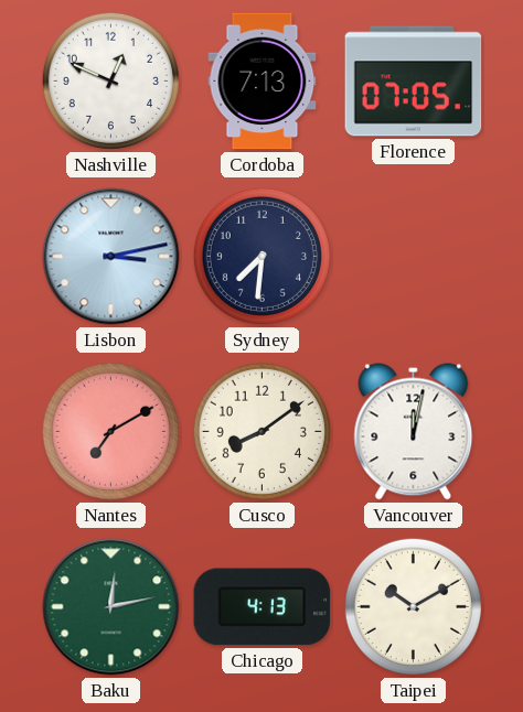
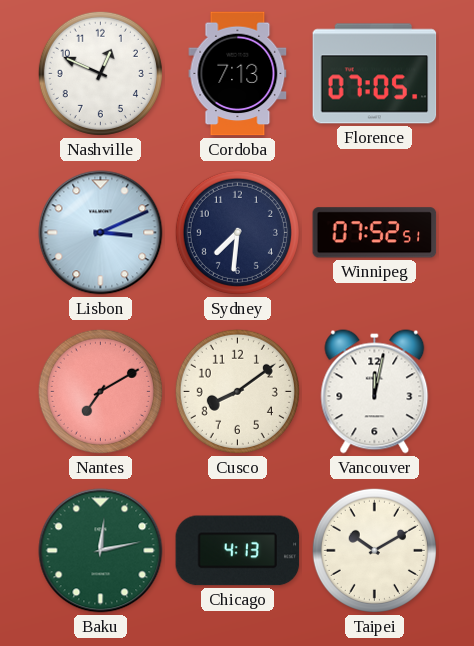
Lisbon: 3:13 -> 3:11
Winnipeg: none -> 07:52
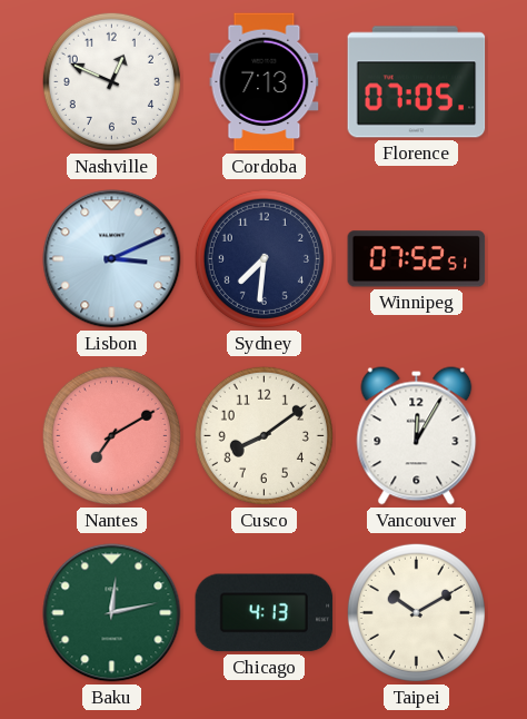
Vancouver: 12:02 -> 12:05
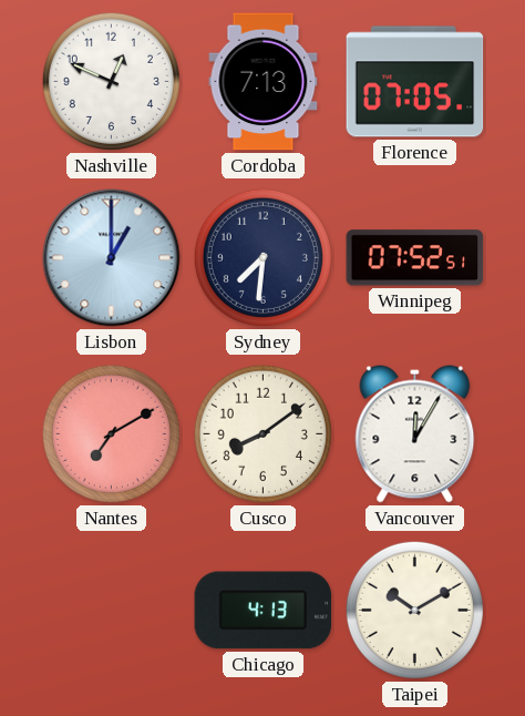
Lisbon: 3:11 -> 1:00
Baku: 12:13 -> none
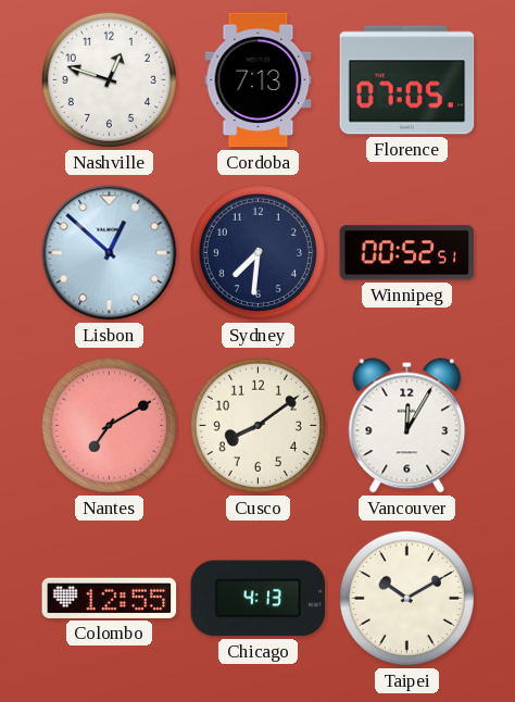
Nashville: 12:49 -> 12:48
Lisbon: 1:00 -> 12:52
Winnipeg: 07:52 -> 00:52
Colombo: none -> 12:55
